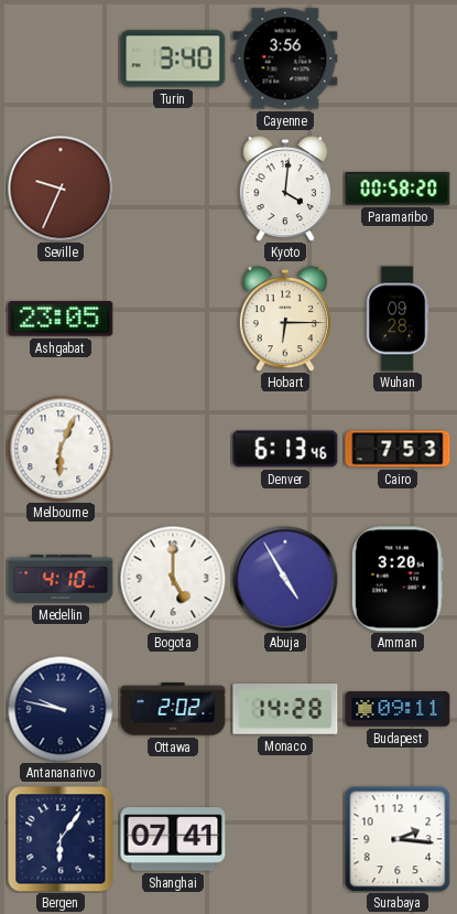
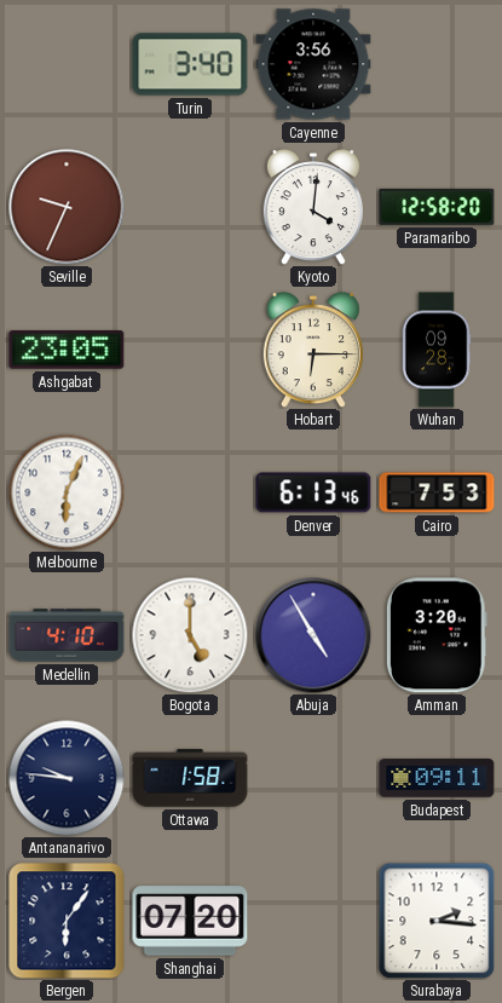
Paramaribo: 00:58 -> 12:58
Antananarivo: 9:47 -> 9:46
Ottawa: 2:02 -> 1:58
Monaco: 14:28 -> none
Shanghai: 07:41 -> 07:20
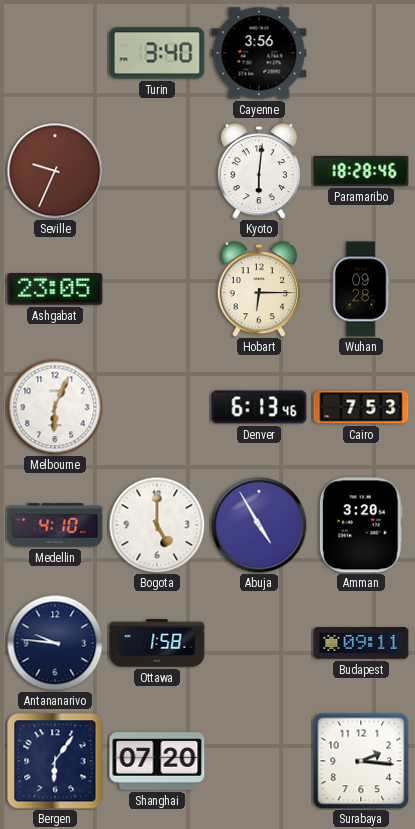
Kyoto: 4:01 -> 6:01
Paramaribo: 12:58 -> 18:28
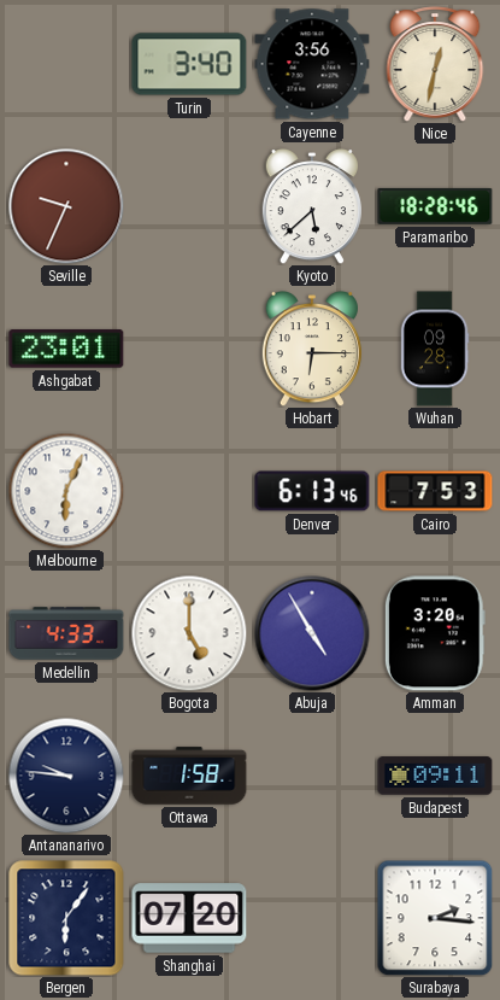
Nice: none -> 12:32
Kyoto: 6:01 -> 5:38
Ashgabat: 23:05 -> 23:01
Medellin: 4:10 -> 4:33
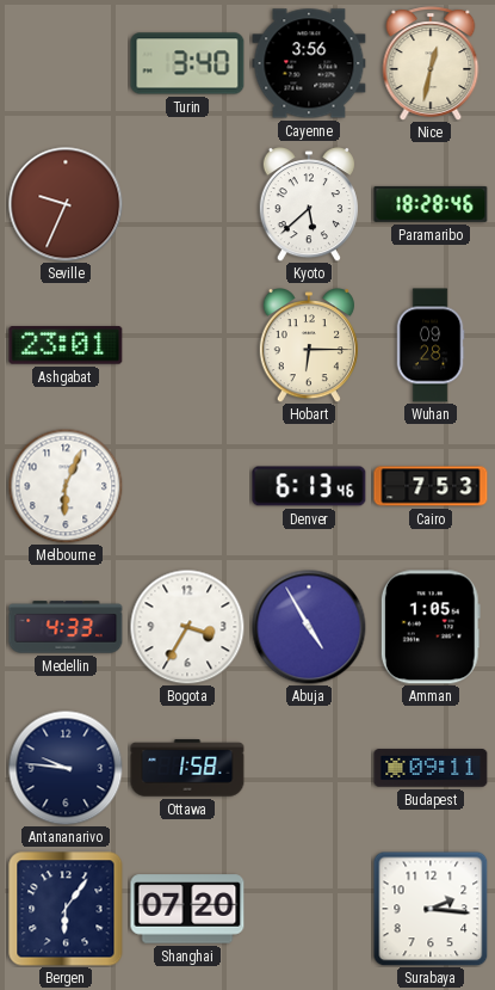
Bogota: 5:00 -> 3:35
Amman: 3:20 -> 1:05
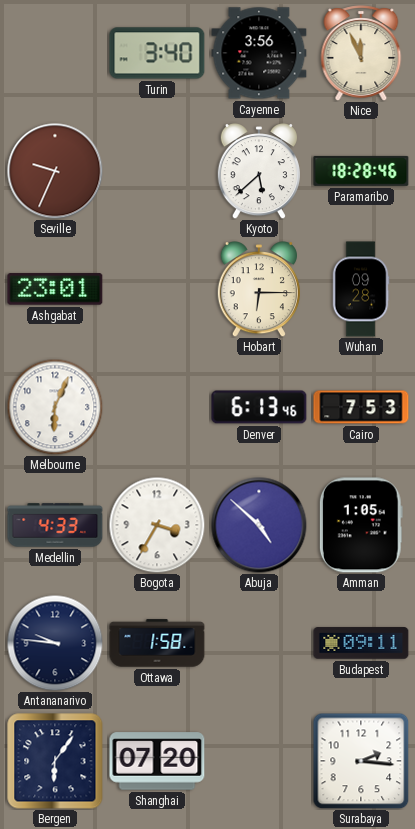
Nice: 12:32 -> 11:56
Abuja: 4:55 -> 4:52
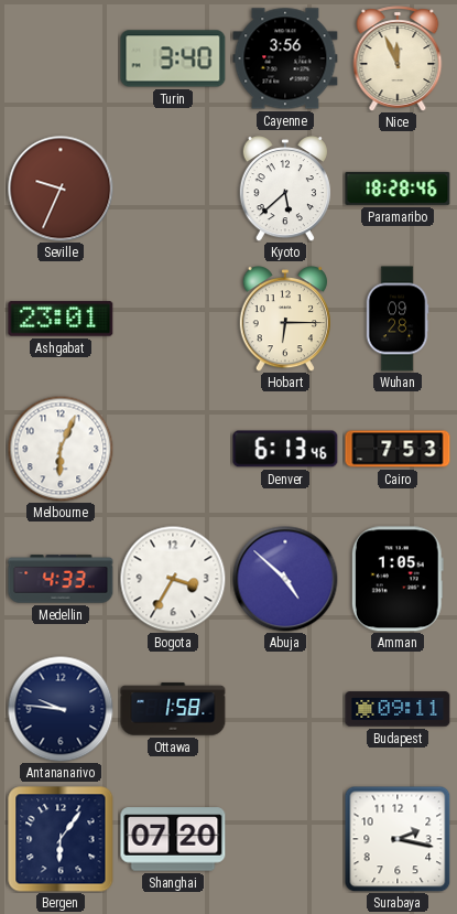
Surabaya: 2:16 -> 2:17
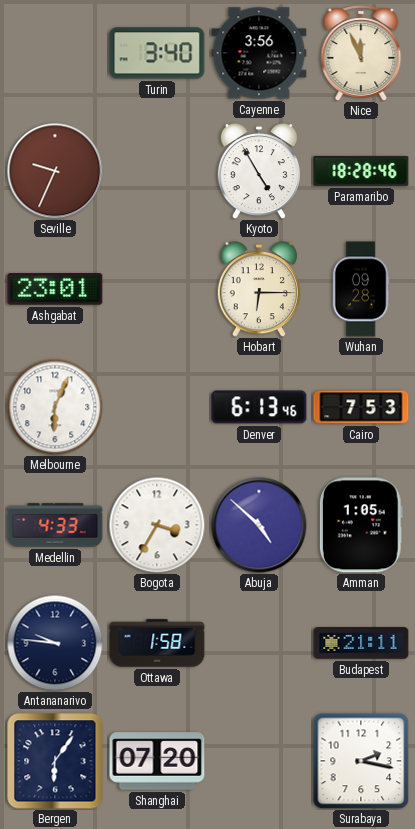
Kyoto: 5:38 -> 4:55
Budapest: 09:11 -> 21:11
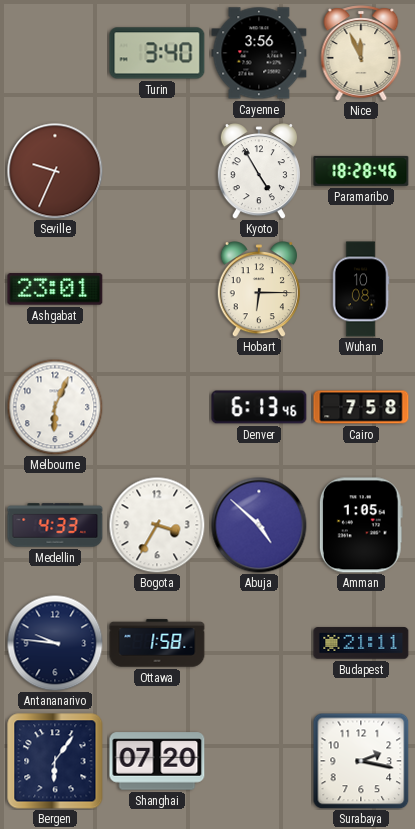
Wuhan: 09:28 -> 10:08
Cairo: 7:53 -> 7:58
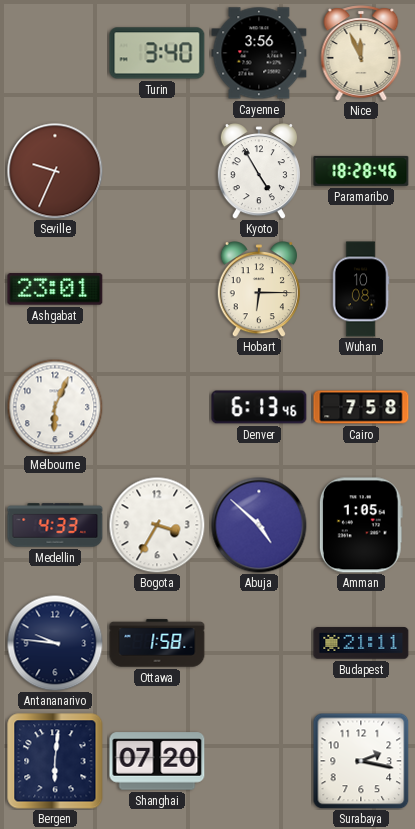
Bergen: 6:06 -> 6:01
